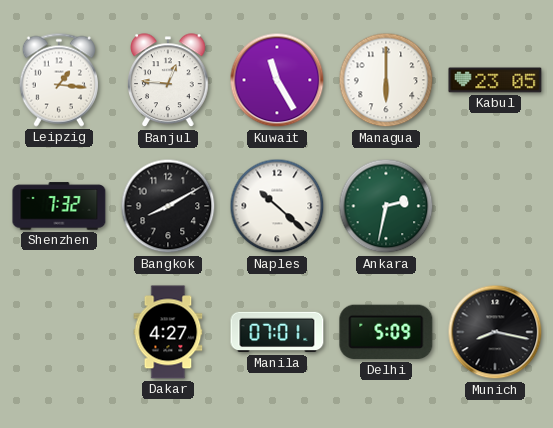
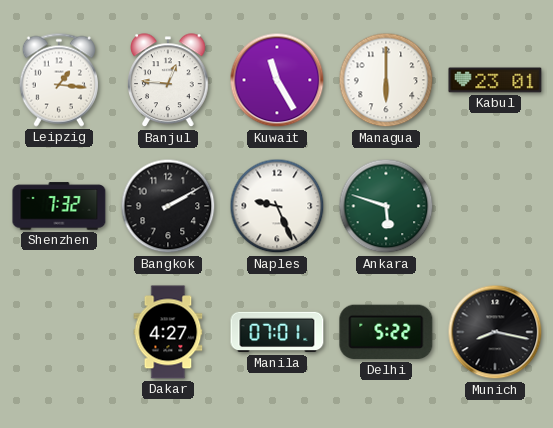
Kabul: 23:05 -> 23:01
Bangkok: 8:10 -> 2:10
Naples: 10:22 -> 9:26
Ankara: 2:32 -> 5:48
Delhi: 5:09 -> 5:22
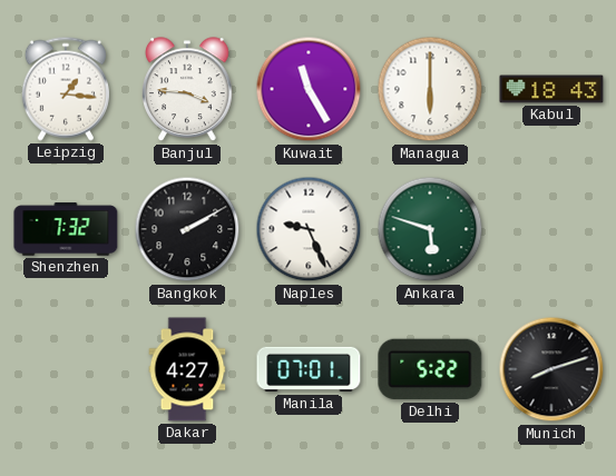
Banjul: 12:46 -> 3:46
Kabul: 23:01 -> 18:43
Munich: 8:17 -> 8:12
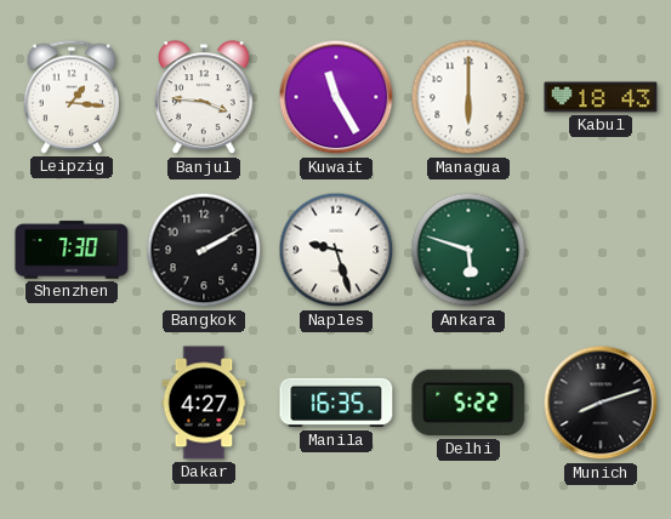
Shenzhen: 7:32 -> 7:30
Naples: 9:26 -> 9:27
Manila: 07:01 -> 16:35
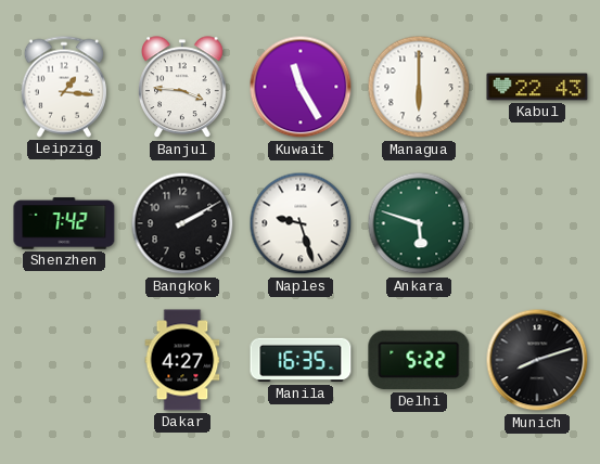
Kabul: 18:43 -> 22:43
Shenzhen: 7:30 -> 7:42
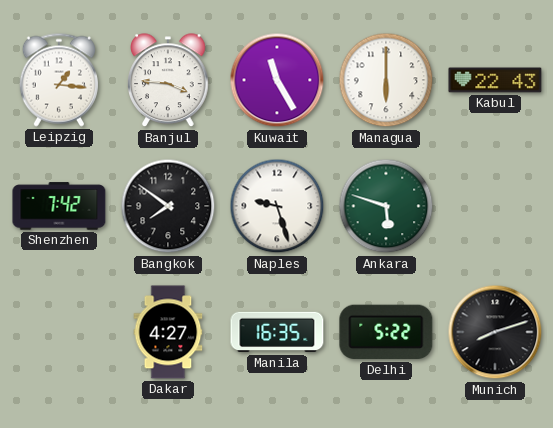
Bangkok: 2:10 -> 7:51
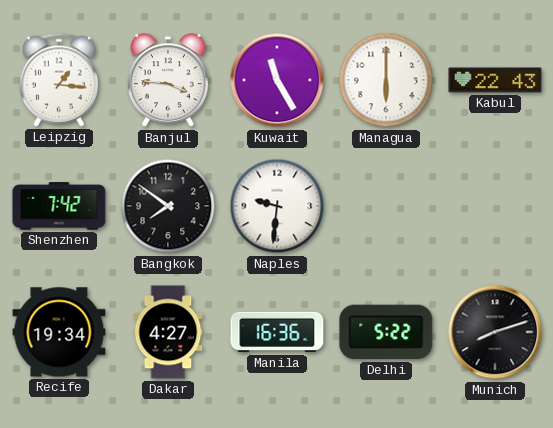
Naples: 9:27 -> 9:31
Ankara: 5:48 -> none
Recife: none -> 19:34
Manila: 16:35 -> 16:36
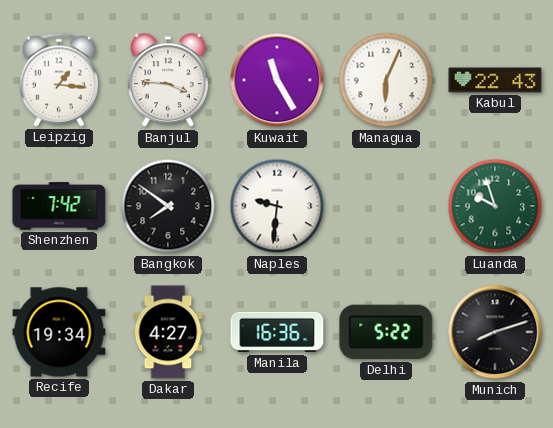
Managua: 6:00 -> 6:04
Luanda: none -> 9:57
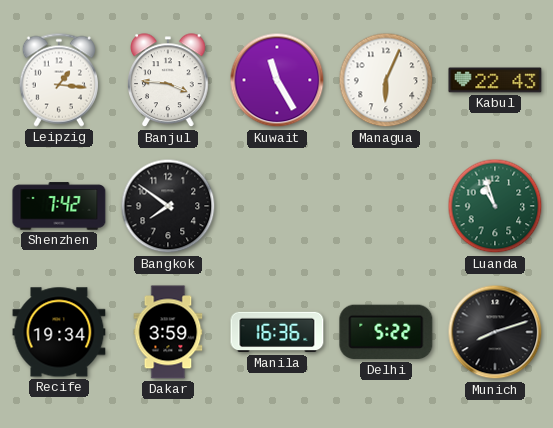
Naples: 9:31 -> none
Luanda: 9:57 -> 10:57
Dakar: 4:27 -> 3:59
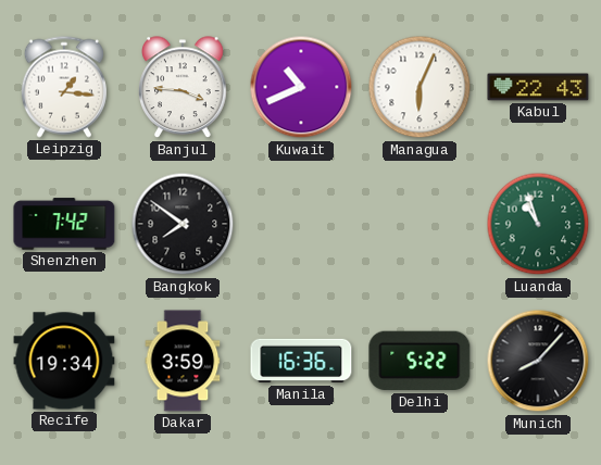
Kuwait: 11:25 -> 10:41
Munich: 8:12 -> 8:07
